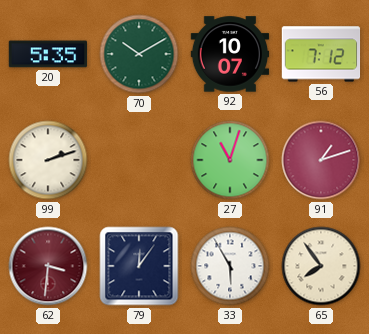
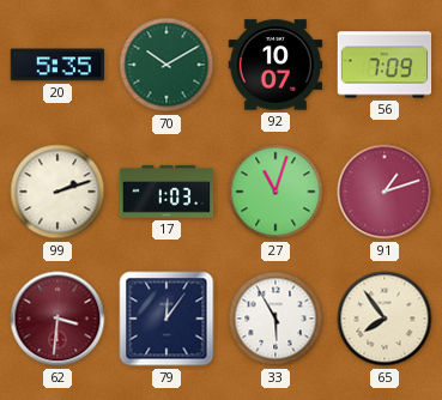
56: 7:12 -> 7:09
17: none -> 1:03
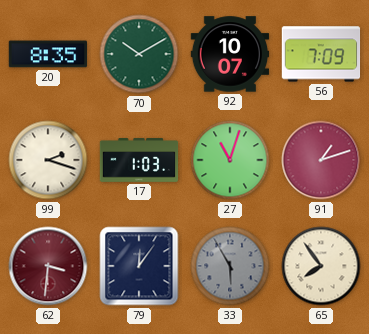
20: 5:35 -> 8:35
99: 2:12 -> 2:18
33 dial: white -> grey
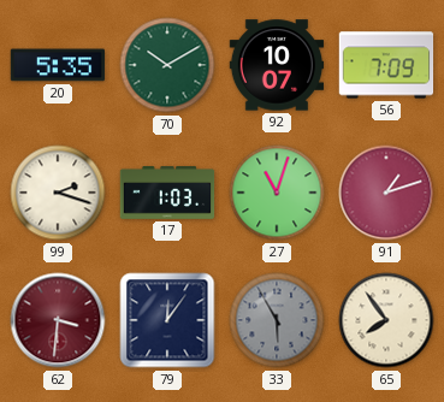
20: 8:35 -> 5:35
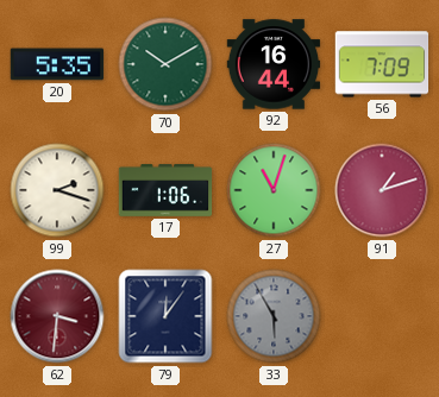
92: 10:07 -> 16:44
17: 1:03 -> 1:06
65: 7:54 -> none
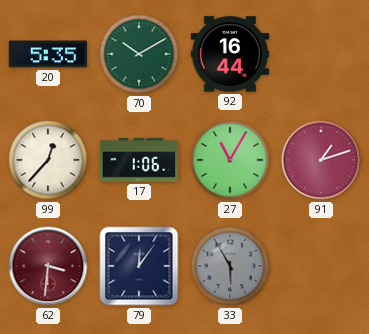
56: 7:09 -> none
99: 2:18 -> 12:37
27: 11:03 -> 11:05
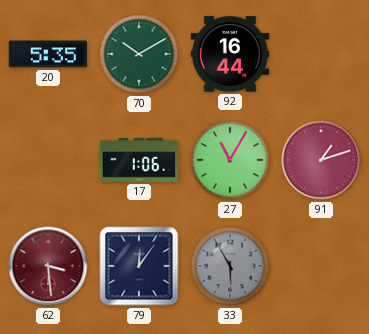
99: 12:37 -> none
62: 3:31 -> 3:29
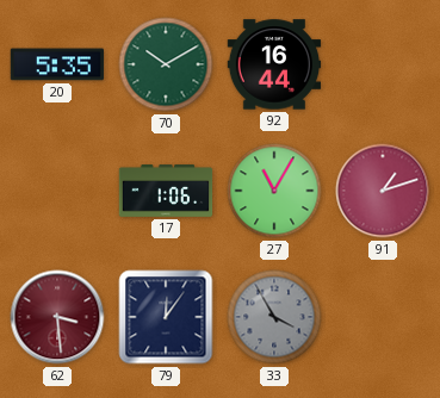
33: 5:55 -> 3:55
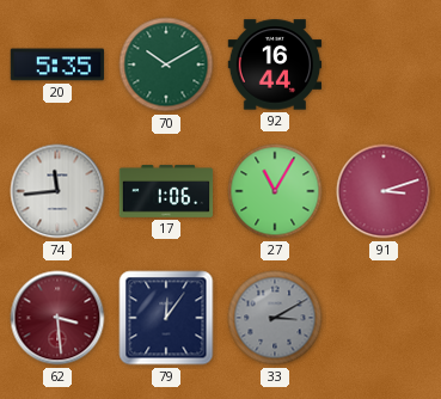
74: none -> 11:44
91: 1:12 -> 3:12
33: 3:55 -> 3:10
